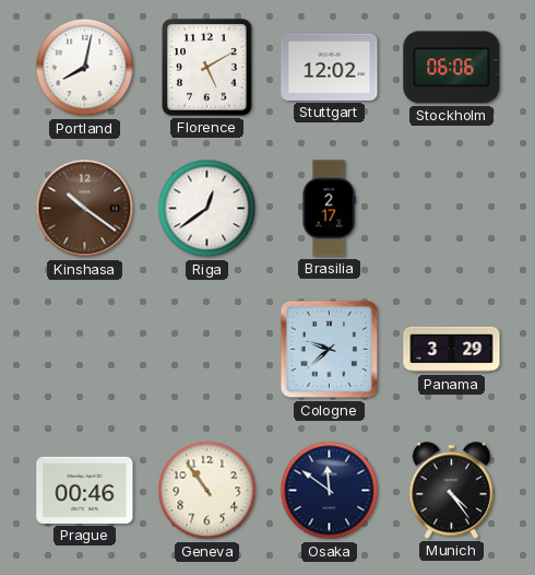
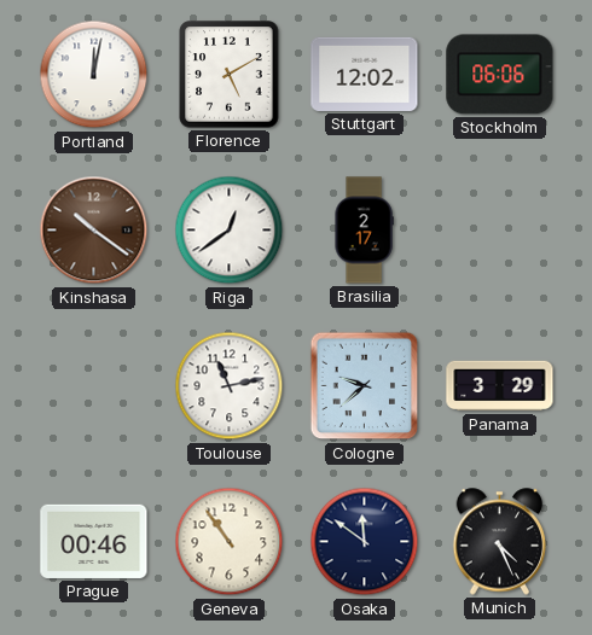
Portland: 8:02 -> 12:02
Toulouse: none -> 11:13
Munich: 4:24 -> 4:26
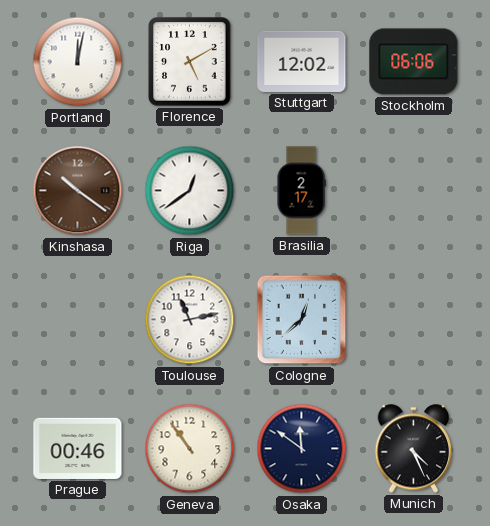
Cologne: 9:38 -> 12:38
Panama: 3:29 -> none
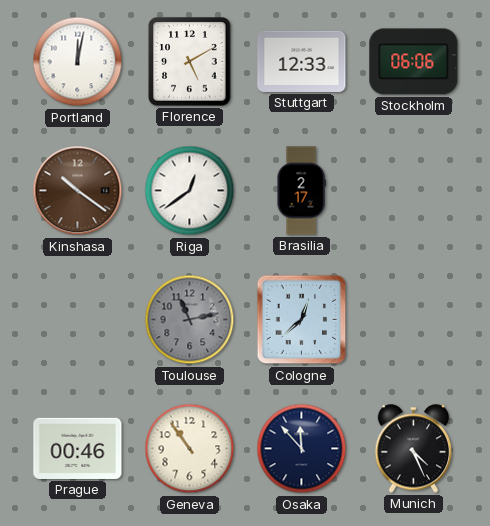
Stuttgart: 12:02 -> 12:33
Toulouse dial: white -> grey
Osaka: 11:51 -> 11:53
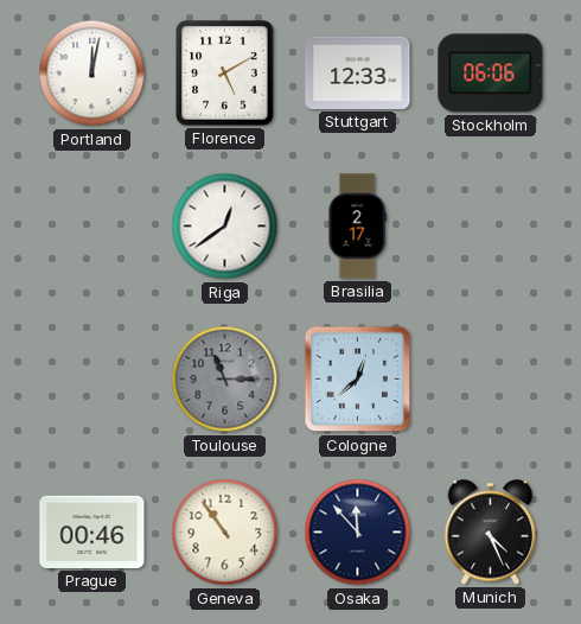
Kinshasa: 10:21 -> none
Toulouse: 11:13 -> 11:15
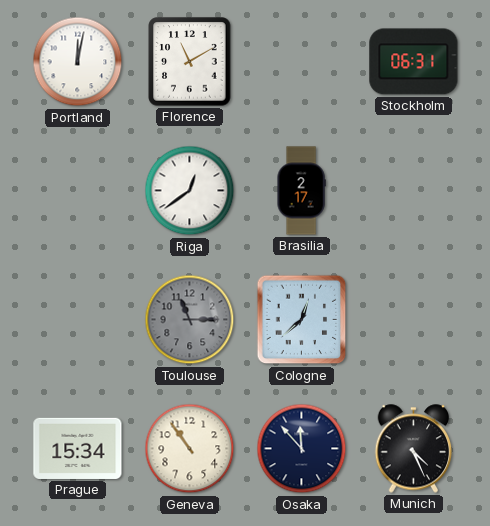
Florence: 5:10 -> 11:10
Stuttgart: 12:33 -> none
Stockholm: 06:06 -> 06:31
Prague: 00:46 -> 15:34
